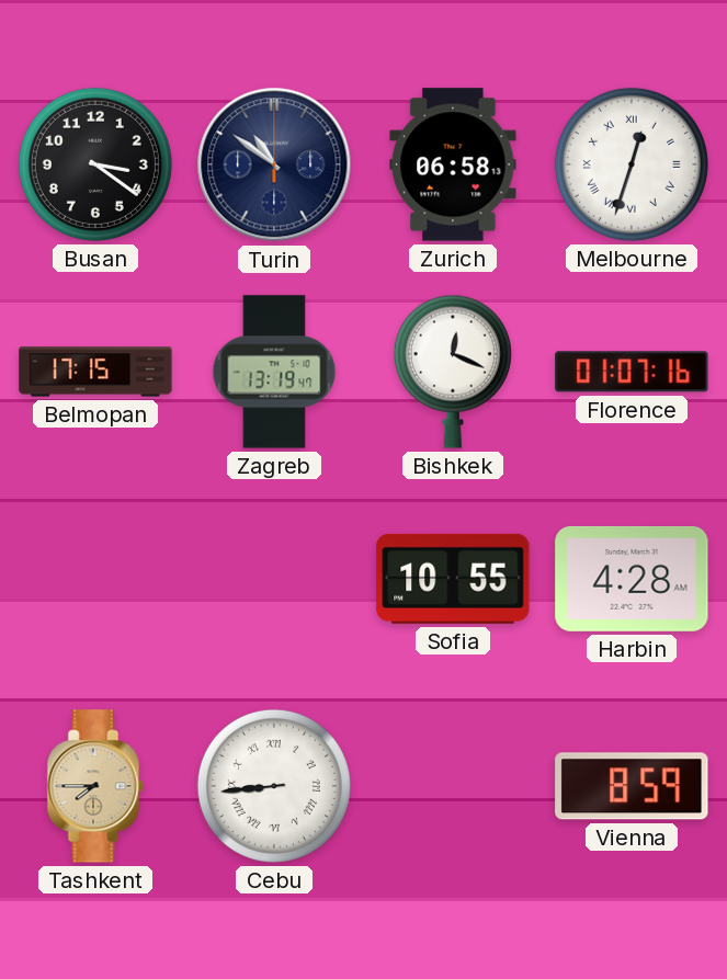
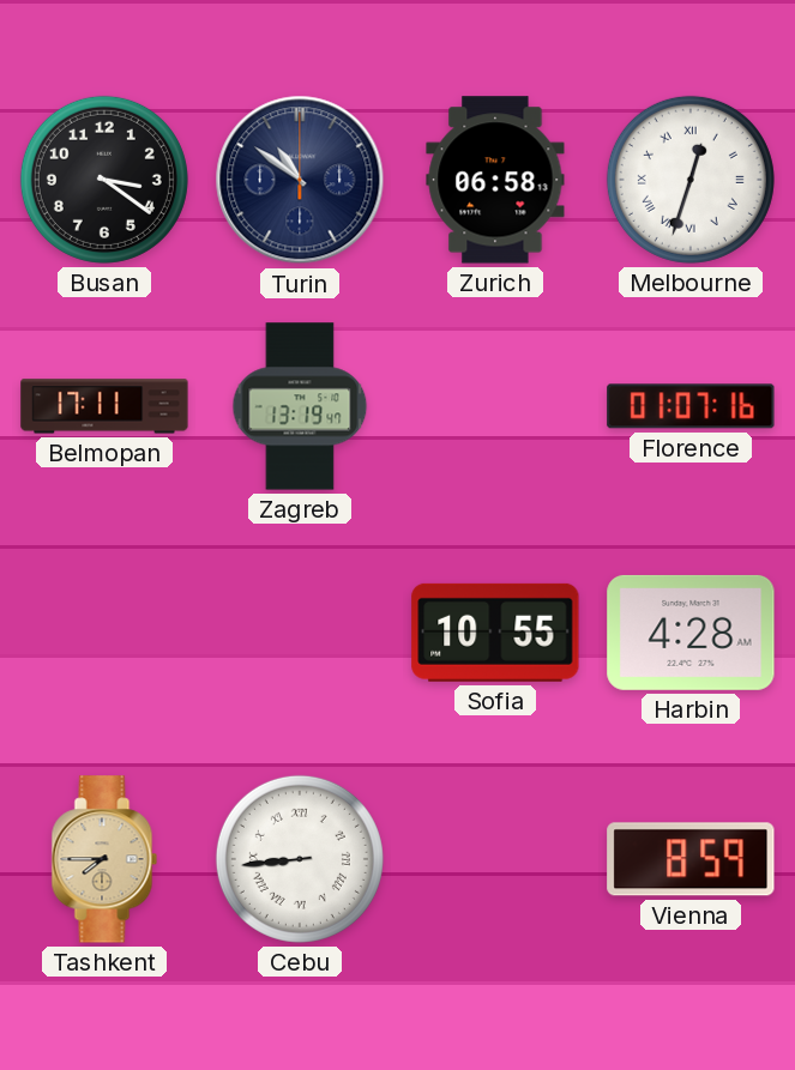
Belmopan: 17:15 -> 17:11
Bishkek: 12:19 -> none
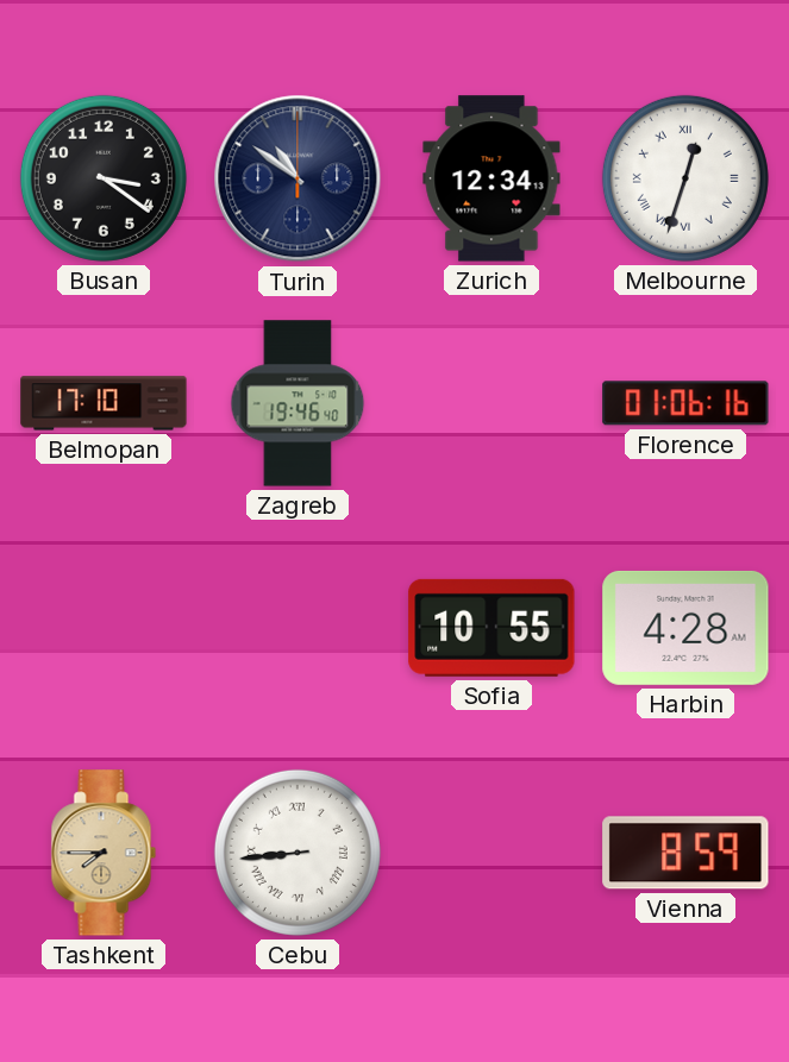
Zurich: 06:58 -> 12:34
Belmopan: 17:11 -> 17:10
Zagreb: 13:19 -> 19:46
Florence: 01:07 -> 01:06
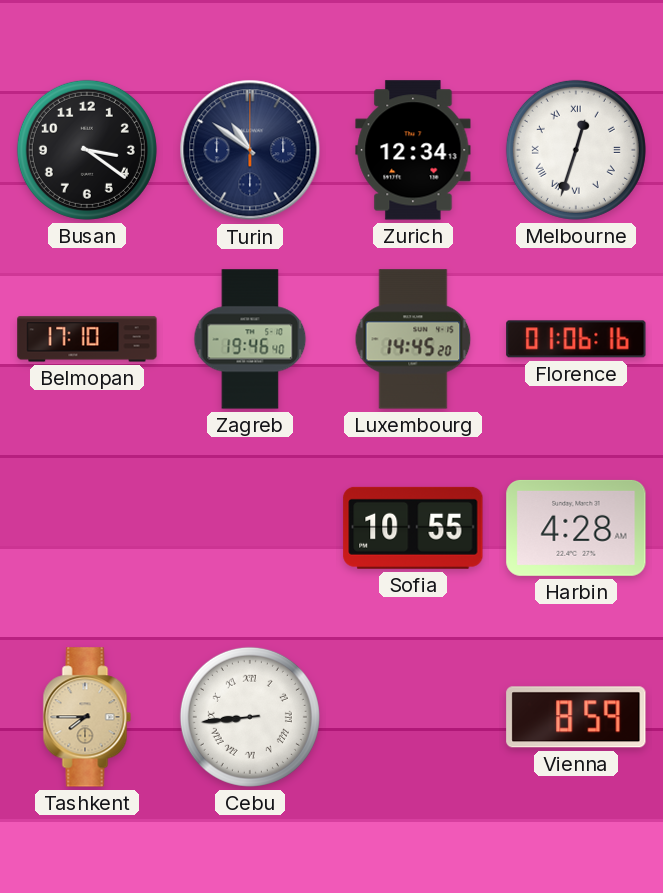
Luxembourg: none -> 14:45
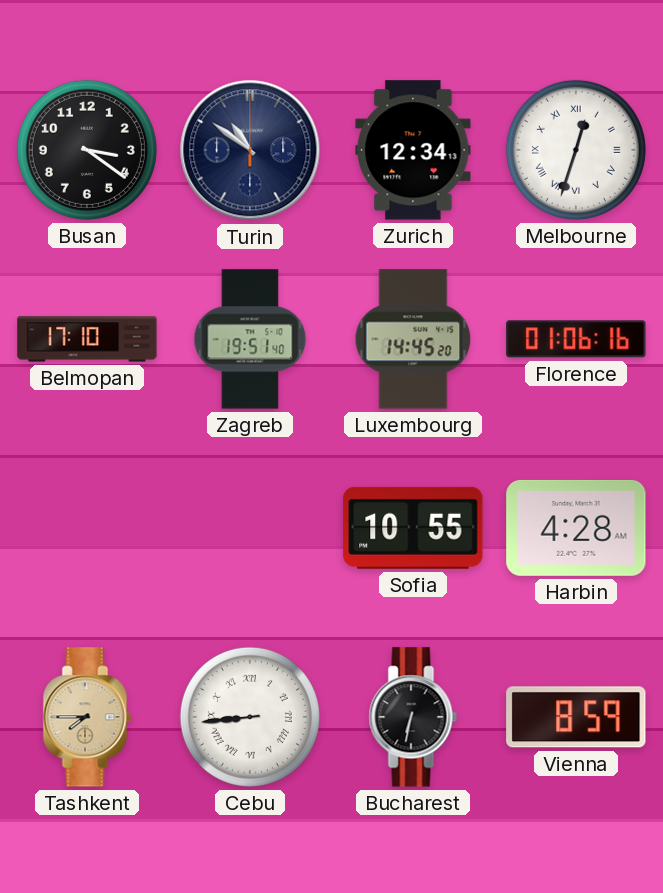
Zagreb: 19:46 -> 19:51
Bucharest: none -> 6:32
